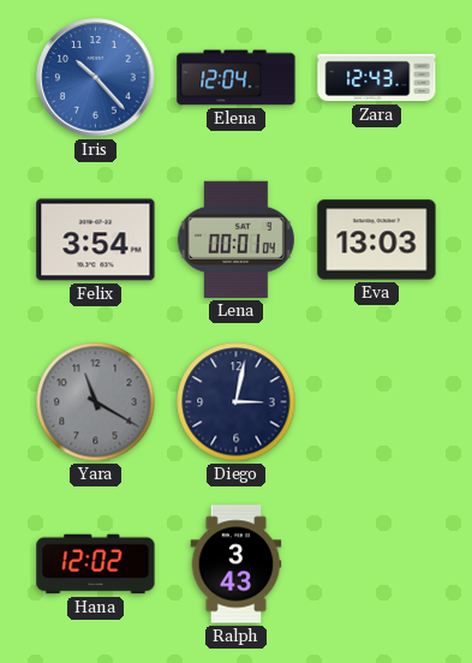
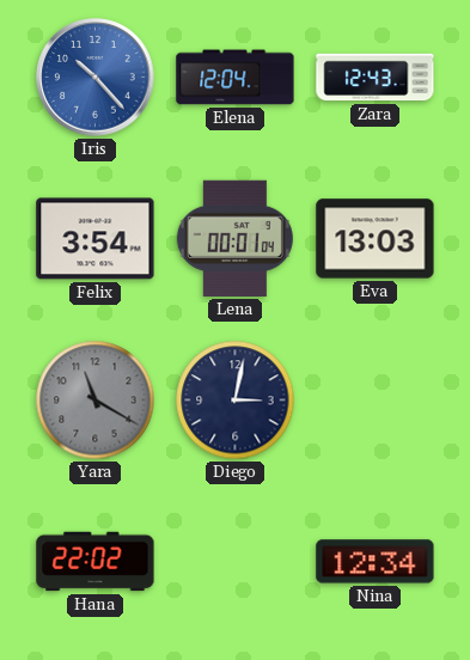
Hana: 12:02 -> 22:02
Ralph: 3:43 -> none
Nina: none -> 12:34
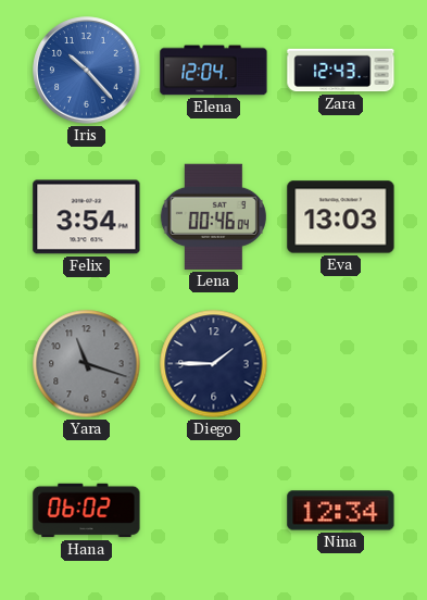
Lena: 00:01 -> 00:46
Yara: 11:20 -> 11:18
Diego: 3:02 -> 1:45
Hana: 22:02 -> 06:02
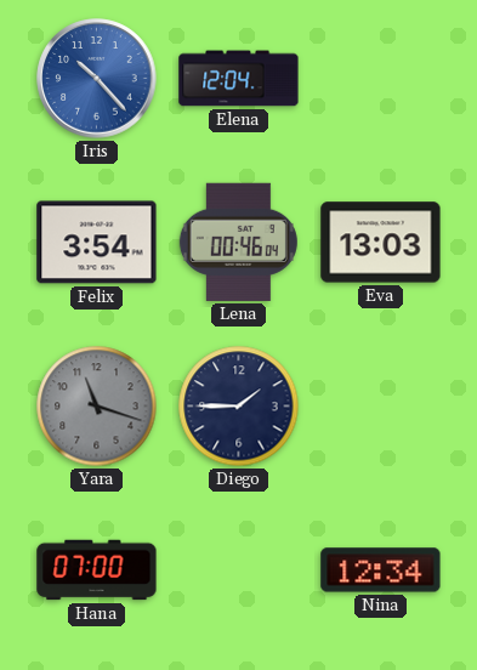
Zara: 12:43 -> none
Hana: 06:02 -> 07:00
